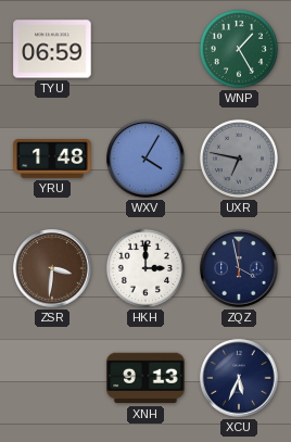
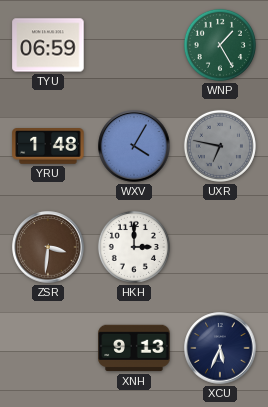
ZQZ: 3:58 -> none
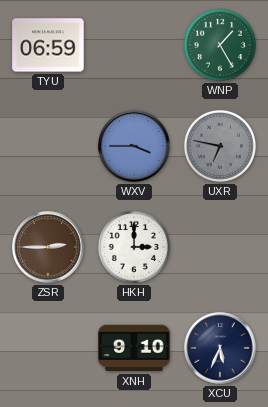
YRU: 1:48 -> none
WXV: 4:05 -> 3:45
ZSR: 3:31 -> 2:45
XNH: 9:13 -> 9:10
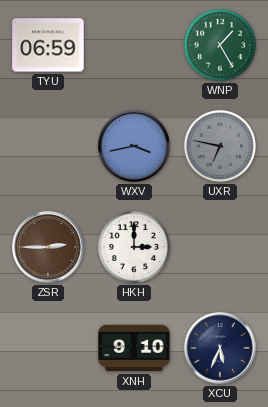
WXV: 3:45 -> 3:43
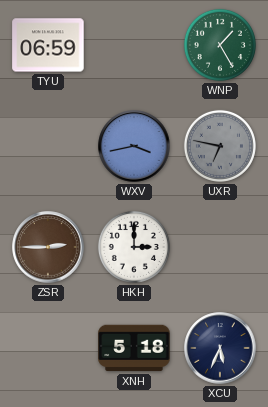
XNH: 9:10 -> 5:18
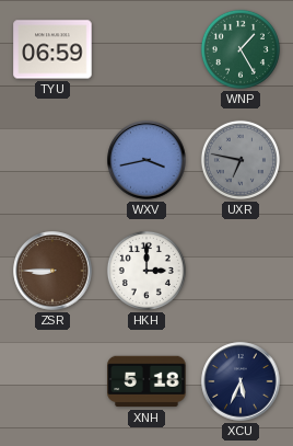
ZSR: 2:45 -> 8:45
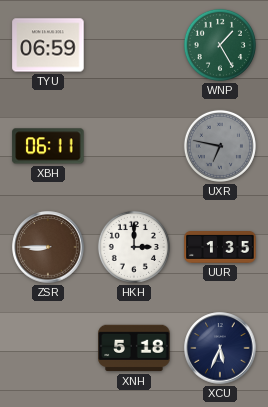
XBH: none -> 06:11
WXV: 3:43 -> none
UUR: none -> 1:35
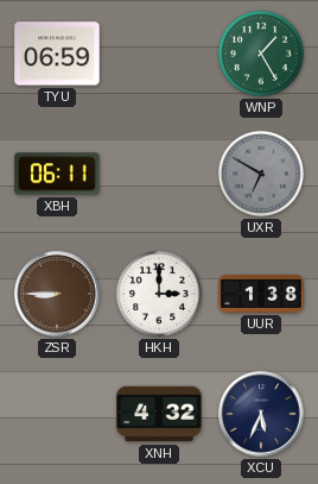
UXR: 6:47 -> 6:50
UUR: 1:35 -> 1:38
XNH: 5:18 -> 4:32
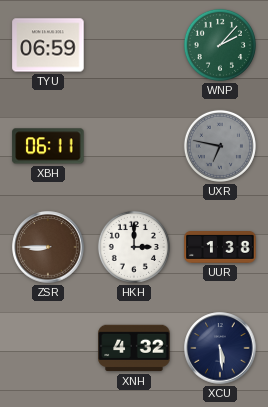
WNP: 1:25 -> 2:07
UXR: 6:50 -> 6:47
XCU: 5:34 -> 5:29
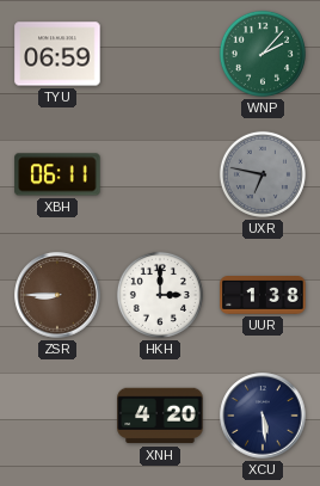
XNH: 4:32 -> 4:20
